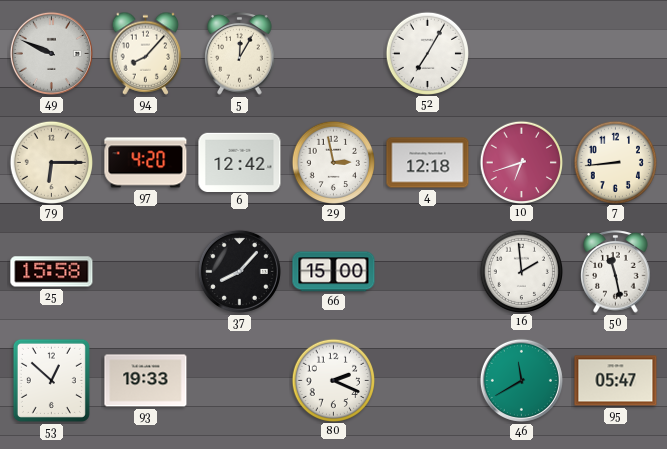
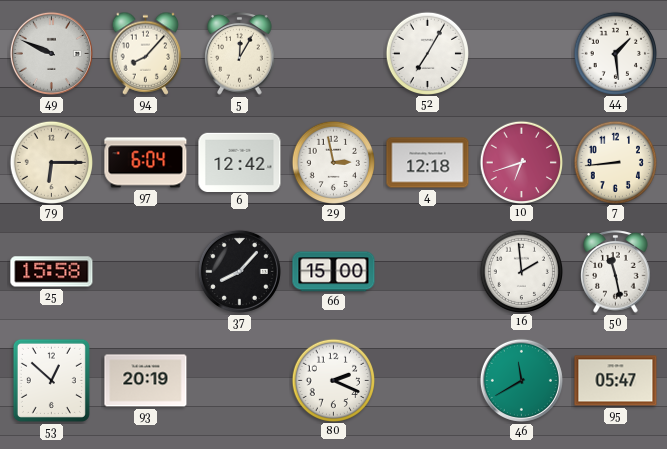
44: none -> 1:29
97: 4:20 -> 6:04
93: 19:33 -> 20:19
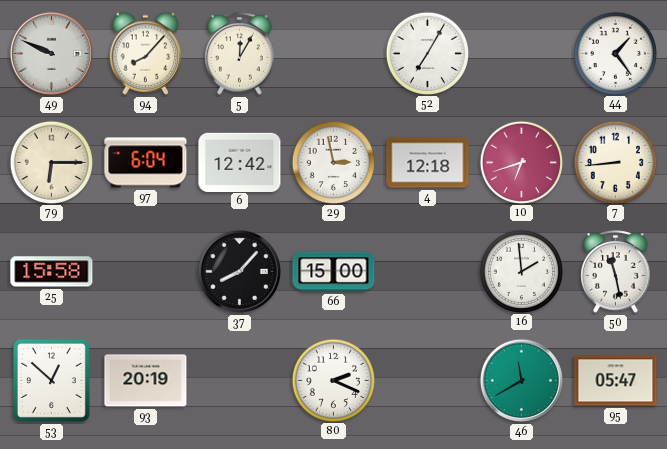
44: 1:29 -> 1:24
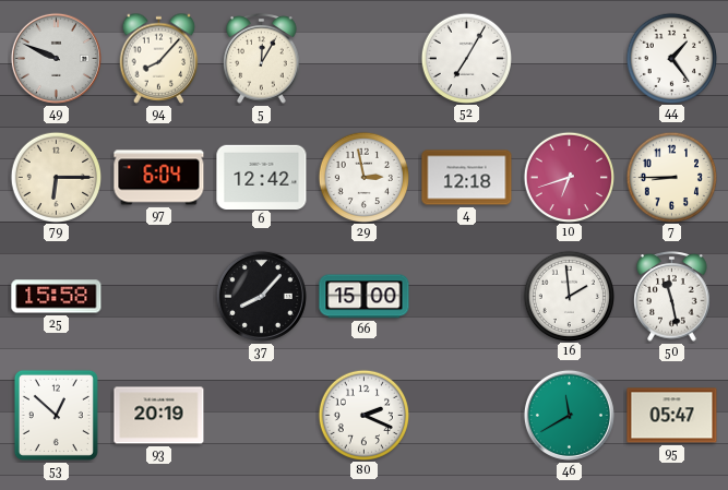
7: 8:44 -> 8:45
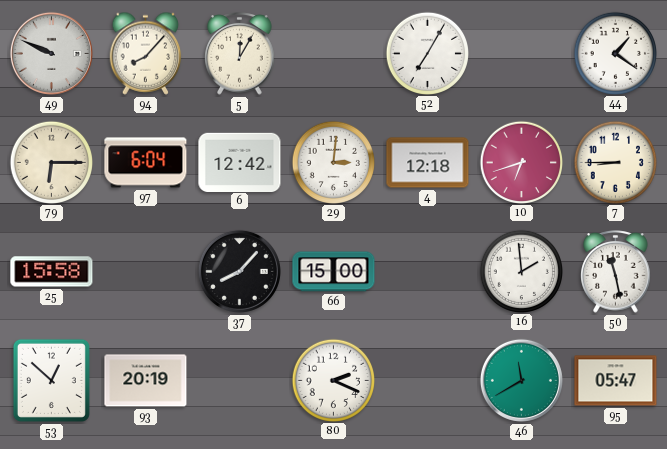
44: 1:24 -> 1:21
29: 2:58 -> 3:01
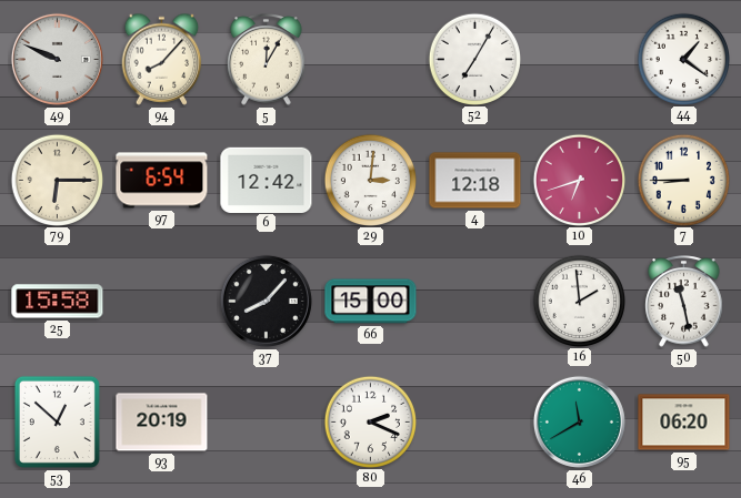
97: 6:04 -> 6:54
95: 05:47 -> 06:20
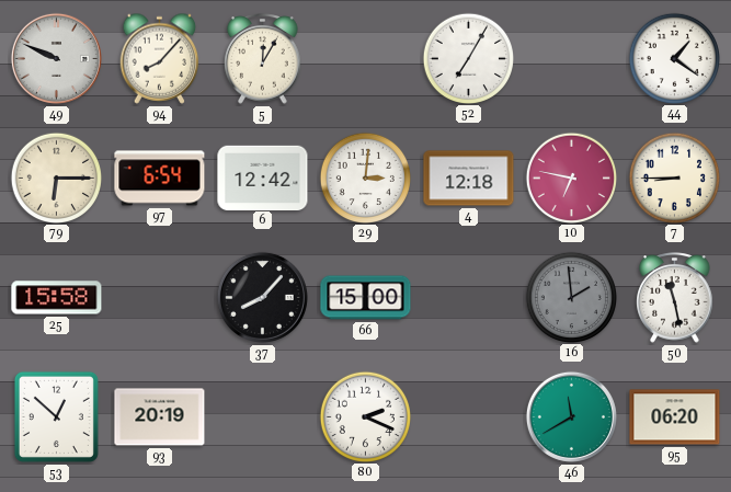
10: 6:42 -> 6:47
16 dial: white -> grey
